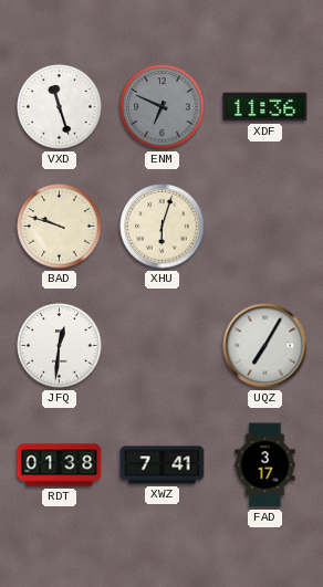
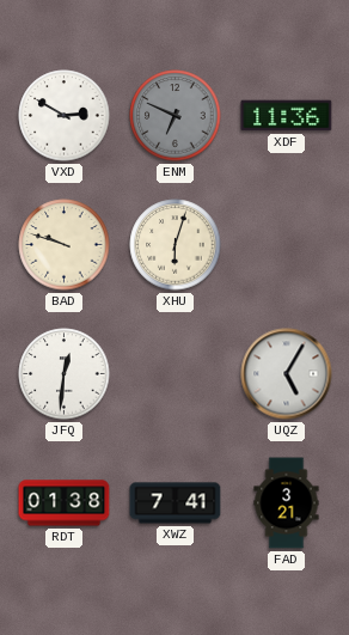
VXD: 11:27 -> 2:50
UQZ: 7:05 -> 5:05
FAD: 3:17 -> 3:21
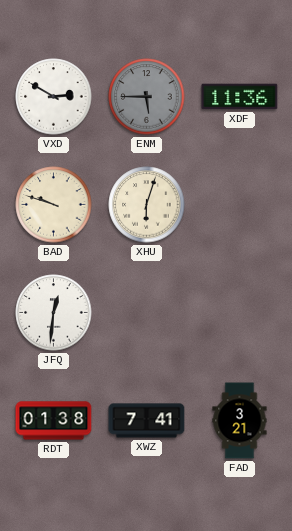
ENM: 6:49 -> 5:45
UQZ: 5:05 -> none
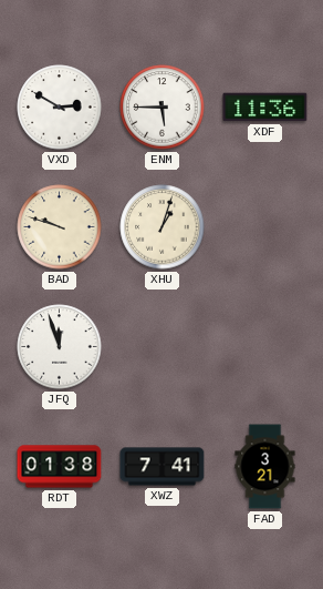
ENM dial: grey -> white
XHU: 6:03 -> 1:03
JFQ: 12:31 -> 11:57
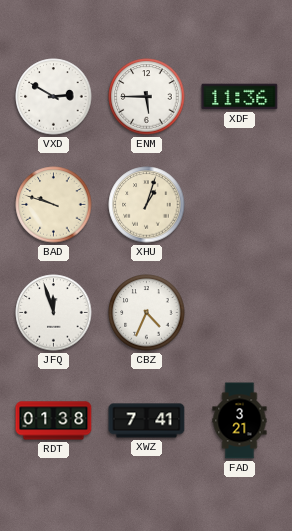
CBZ: none -> 4:34
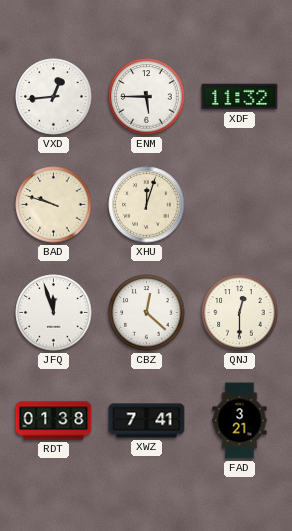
VXD: 2:50 -> 12:44
XDF: 11:36 -> 11:32
XHU: 1:03 -> 12:03
CBZ: 4:34 -> 12:22
QNJ: none -> 12:30
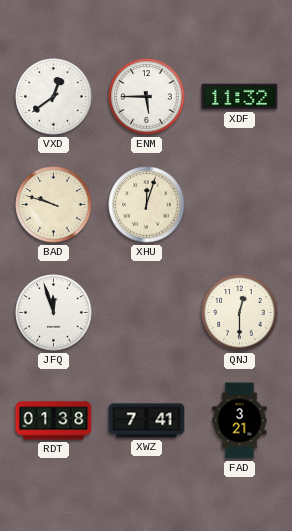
VXD: 12:44 -> 12:39
CBZ: 12:22 -> none
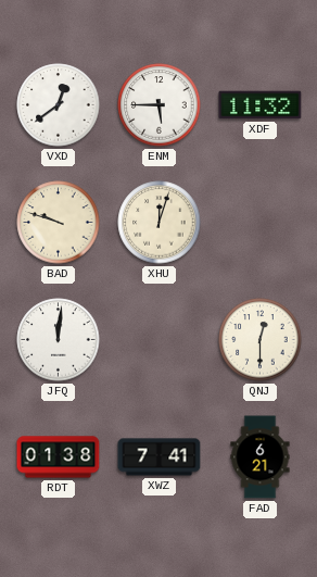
JFQ: 11:57 -> 12:01
FAD: 3:21 -> 6:21
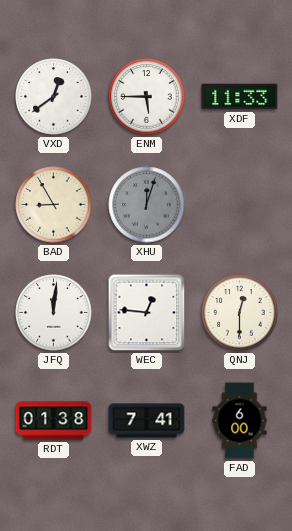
XDF: 11:32 -> 11:33
BAD: 9:48 -> 8:55
XHU dial: cream -> grey
WEC: none -> 12:46
FAD: 6:21 -> 6:00
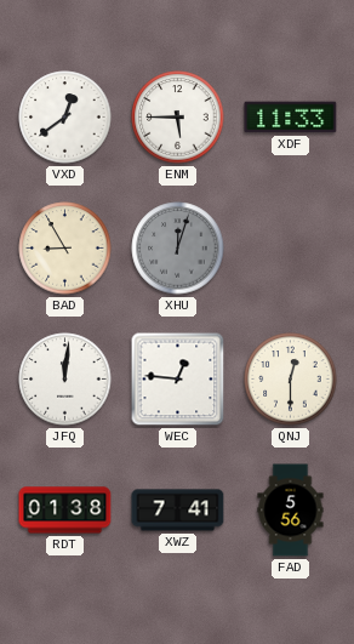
FAD: 6:00 -> 5:56
